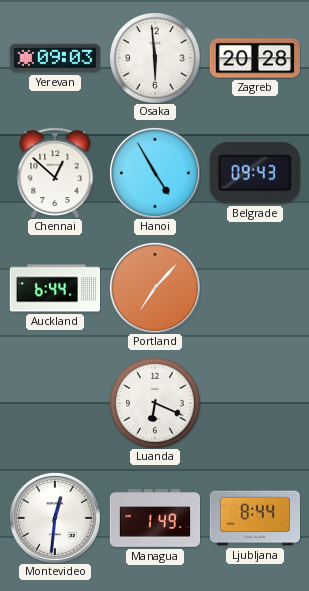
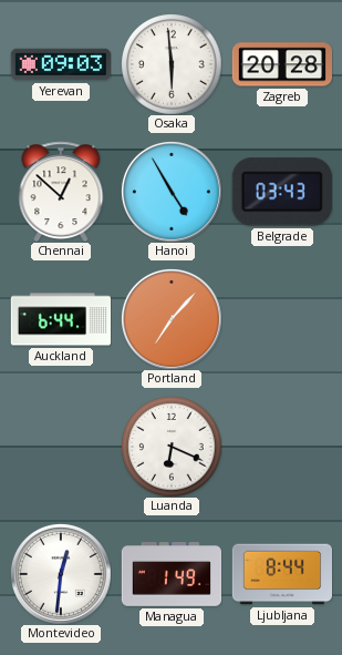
Belgrade: 09:43 -> 03:43
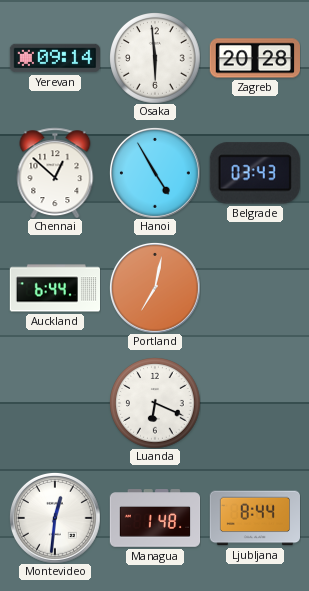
Yerevan: 09:03 -> 09:14
Portland: 7:07 -> 7:02
Managua: 1:49 -> 1:48
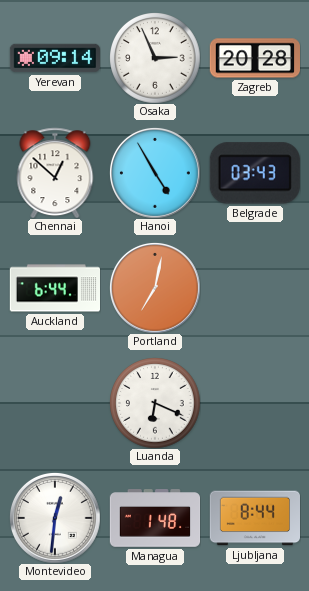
Osaka: 5:59 -> 2:56
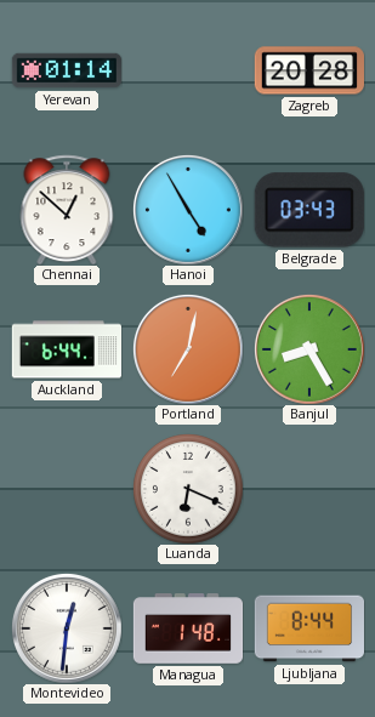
Yerevan: 09:14 -> 01:14
Osaka: 2:56 -> none
Banjul: none -> 8:25
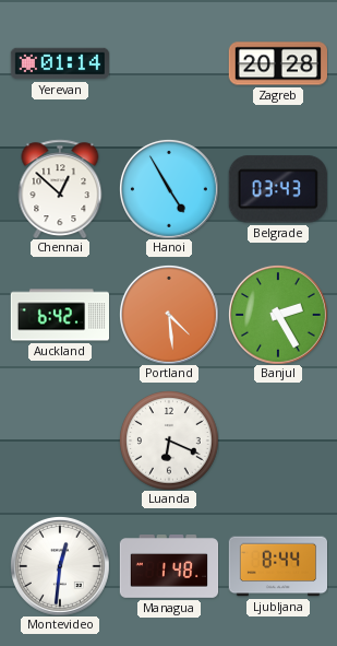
Auckland: 6:44 -> 6:42
Portland: 7:02 -> 4:29
Banjul: 8:25 -> 2:25
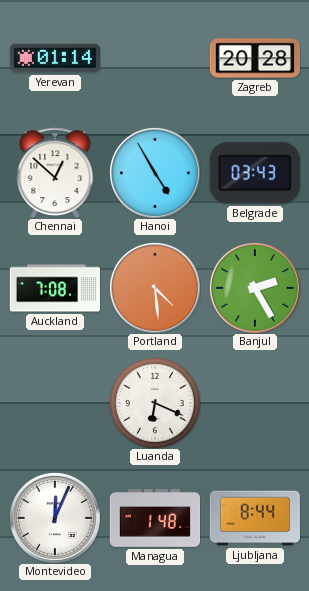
Auckland: 6:42 -> 7:08
Montevideo: 12:31 -> 12:04
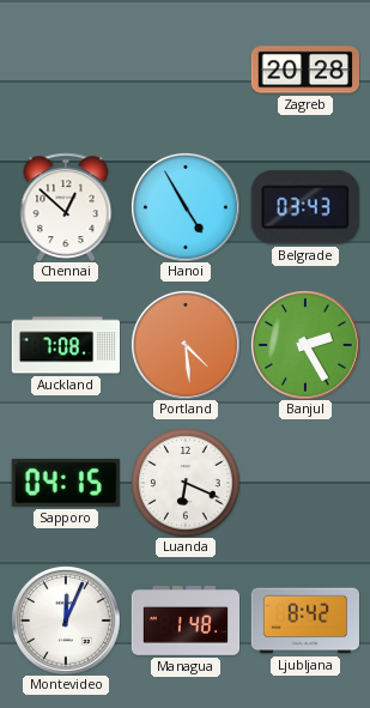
Yerevan: 01:14 -> none
Sapporo: none -> 04:15
Ljubljana: 8:44 -> 8:42
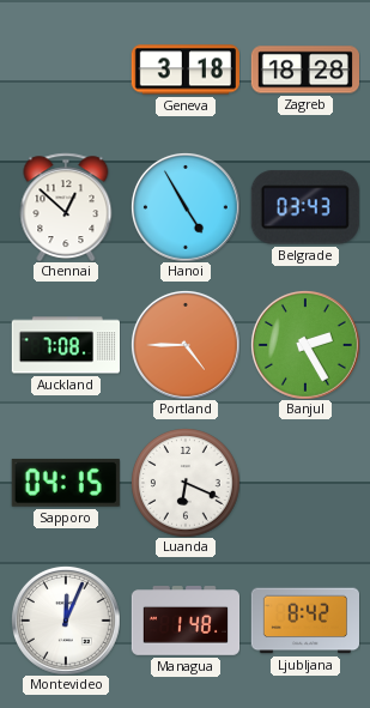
Geneva: none -> 3:18
Zagreb: 20:28 -> 18:28
Portland: 4:29 -> 4:45
